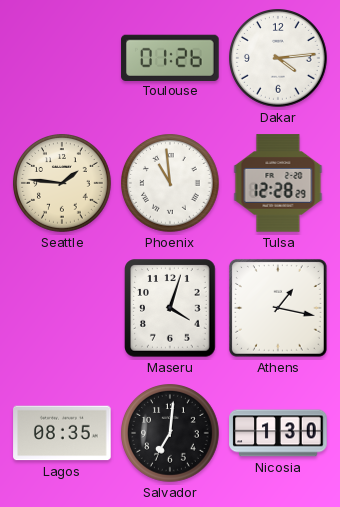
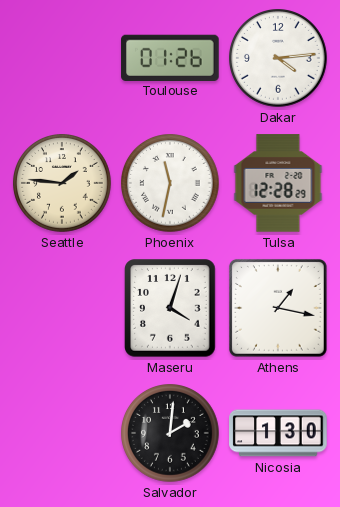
Phoenix: 10:59 -> 11:32
Lagos: 08:35 -> none
Salvador: 7:01 -> 2:01
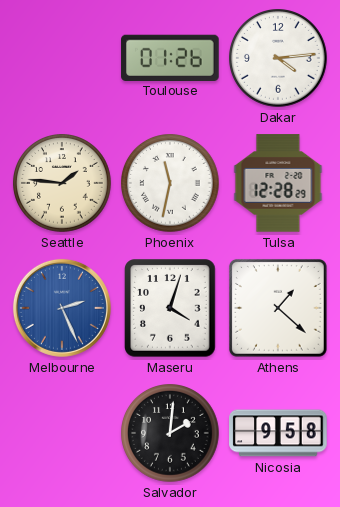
Melbourne: none -> 2:26
Athens: 1:17 -> 1:22
Nicosia: 1:30 -> 9:58
